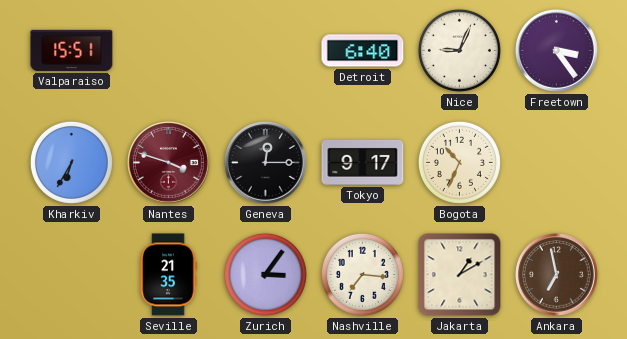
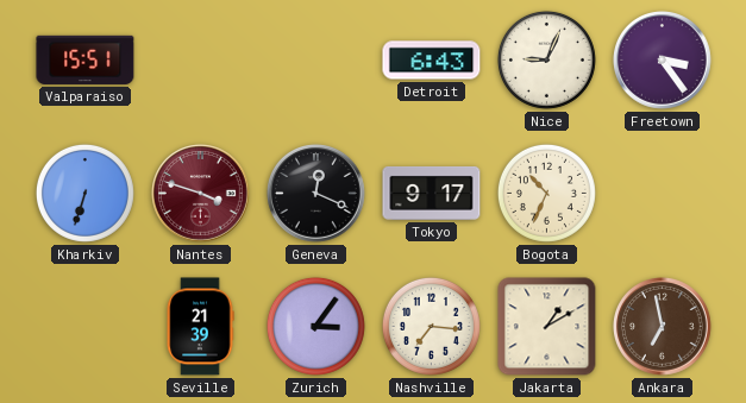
Detroit: 6:40 -> 6:43
Kharkiv: 6:35 -> 6:33
Geneva: 12:15 -> 12:19
Seville: 21:35 -> 21:39
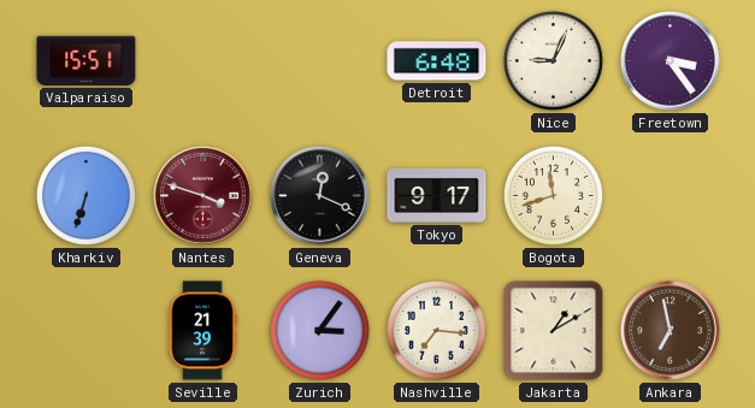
Detroit: 6:43 -> 6:48
Bogota: 10:34 -> 11:42
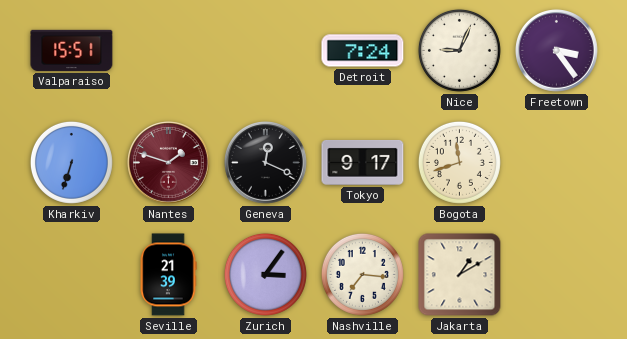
Detroit: 6:48 -> 7:24
Nantes: 3:48 -> 1:48
Ankara: 6:58 -> none
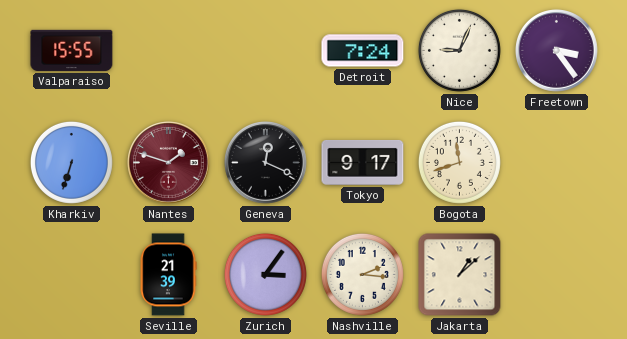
Valparaiso: 15:51 -> 15:55
Nashville: 7:16 -> 2:16
Jakarta: 1:10 -> 1:08
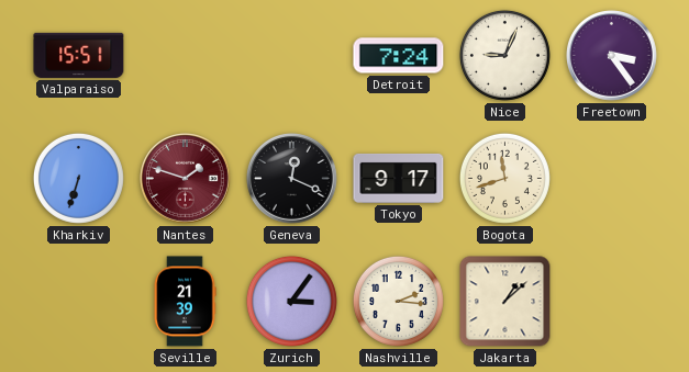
Valparaiso: 15:55 -> 15:51
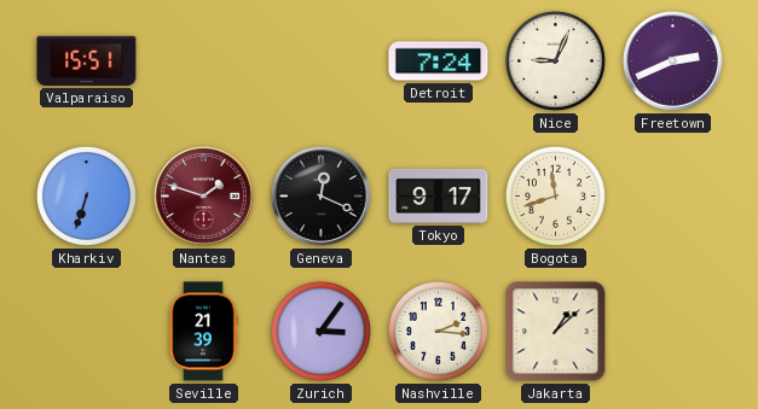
Freetown: 3:24 -> 2:41
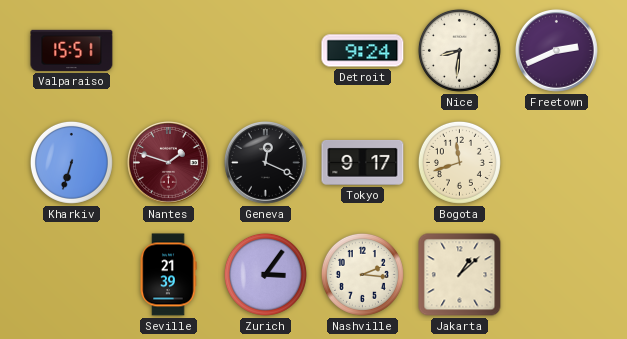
Detroit: 7:24 -> 9:24
Nice: 9:04 -> 8:31
